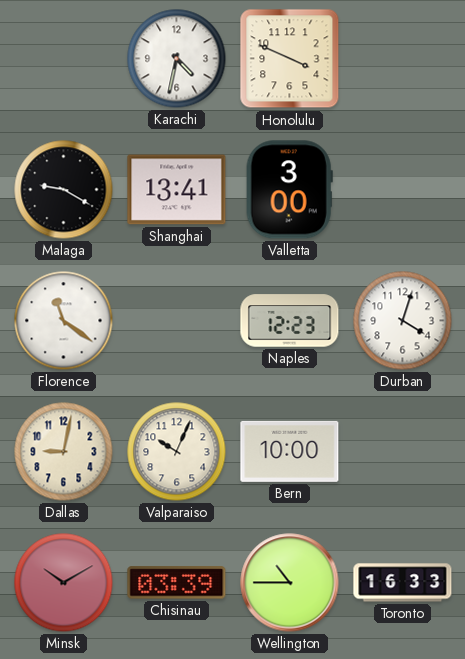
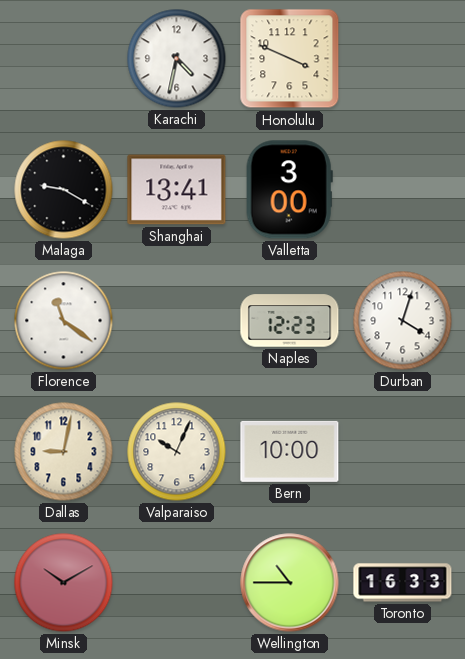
Chisinau: 03:39 -> none
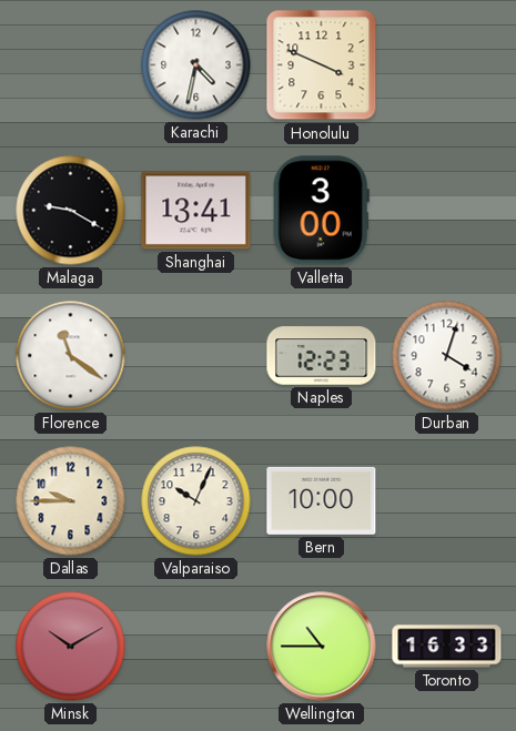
Dallas: 9:02 -> 9:45
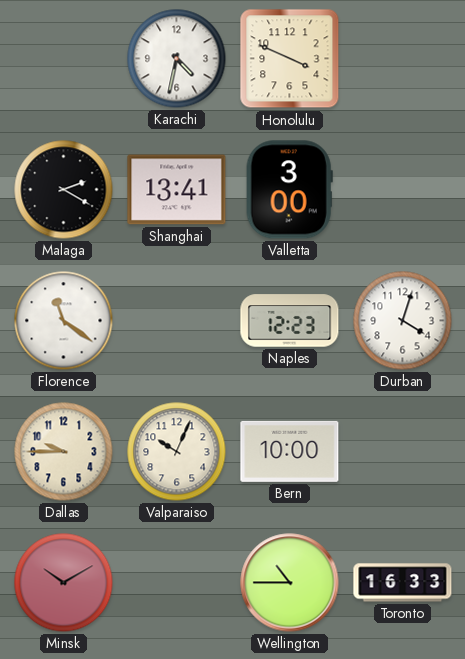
Malaga: 9:20 -> 2:20
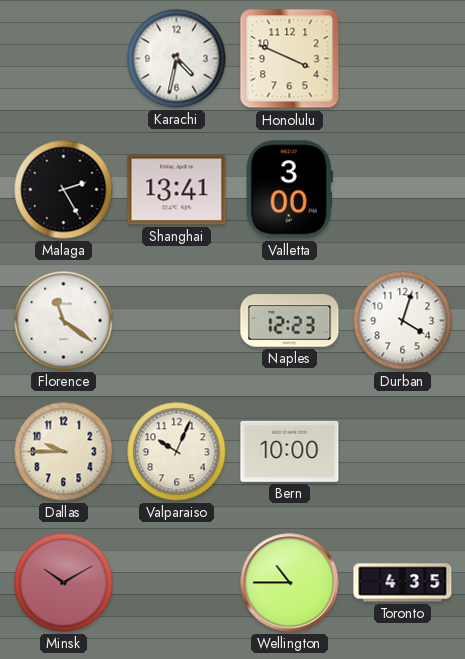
Malaga: 2:20 -> 2:25
Toronto: 16:33 -> 4:35
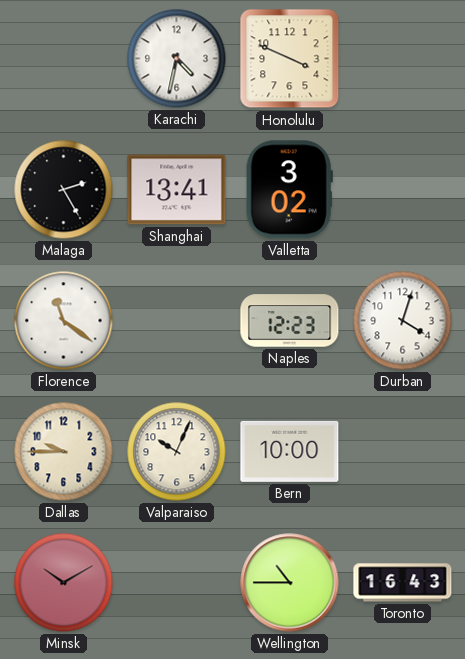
Valletta: 3:00 -> 3:02
Toronto: 4:35 -> 16:43
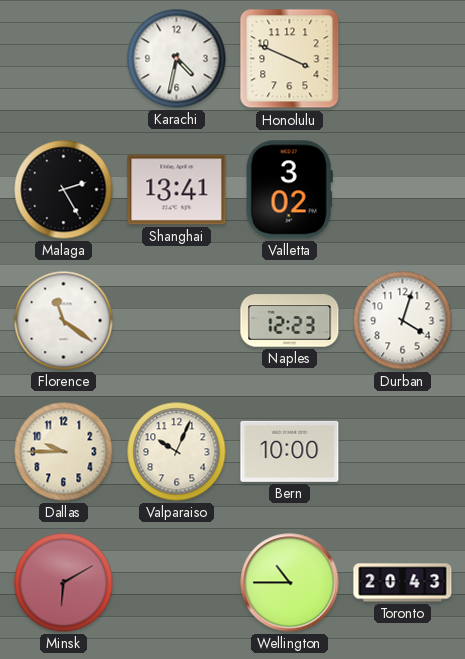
Minsk: 10:10 -> 6:10
Toronto: 16:43 -> 20:43
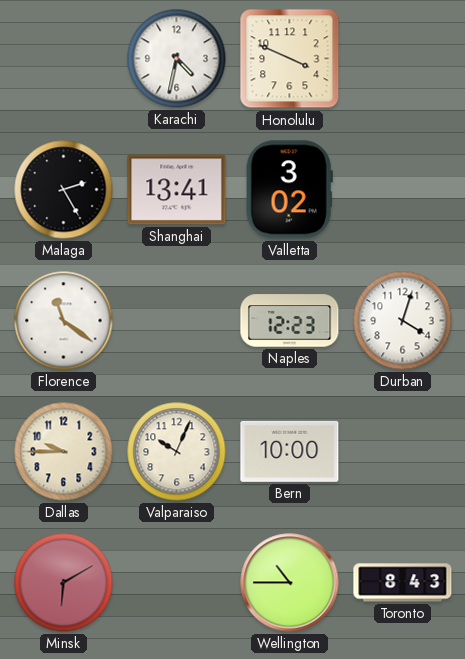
Toronto: 20:43 -> 8:43
